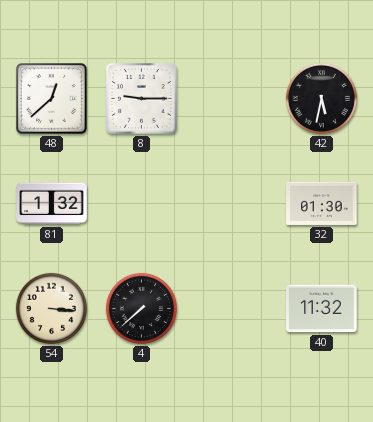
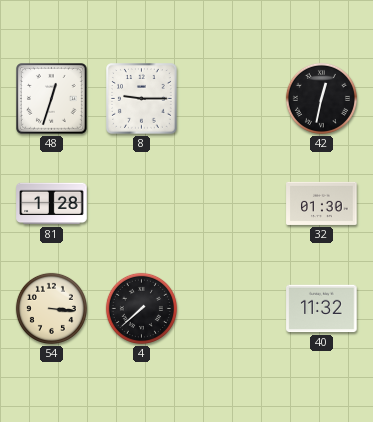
48: 12:38 -> 12:33
42: 5:32 -> 12:32
81: 1:32 -> 1:28
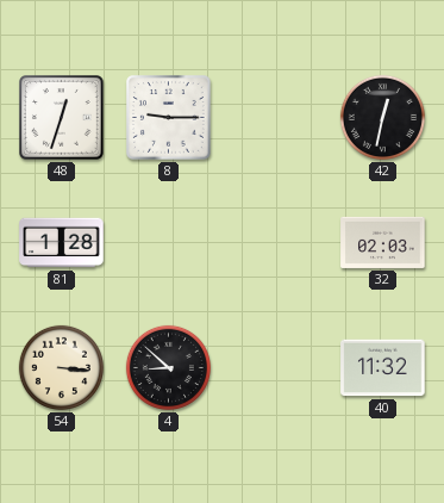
32: 01:30 -> 02:03
4: 7:38 -> 8:52
